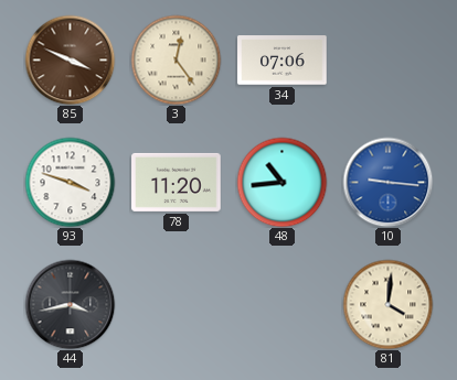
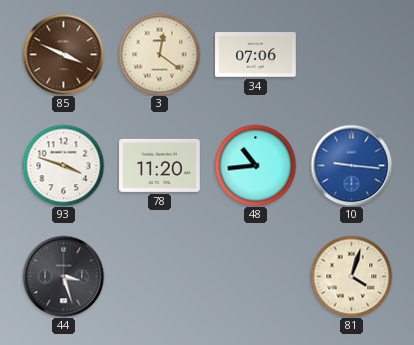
3: 12:24 -> 12:21
44: 3:43 -> 3:27
81: 4:01 -> 4:03
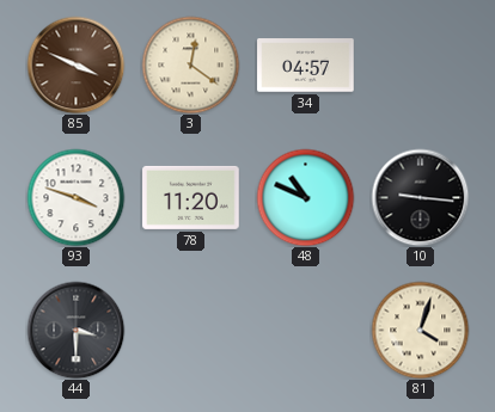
34: 07:06 -> 04:57
48: 10:44 -> 10:49
10 dial: blue -> black
44: 3:27 -> 3:30
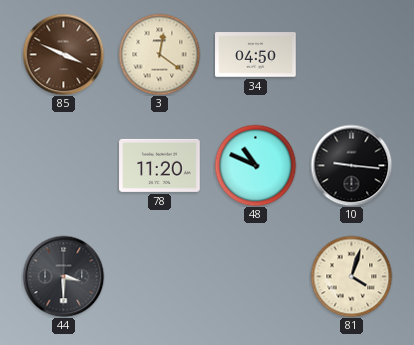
34: 04:57 -> 04:50
93: 3:48 -> none
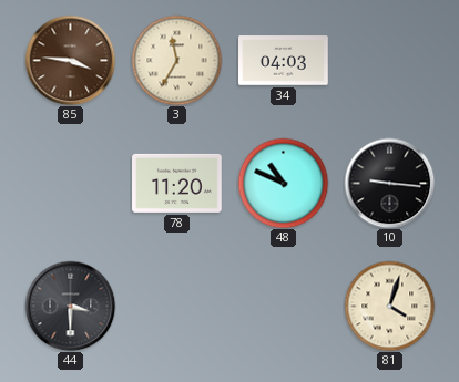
85: 3:49 -> 3:46
3: 12:21 -> 11:35
34: 04:50 -> 04:03
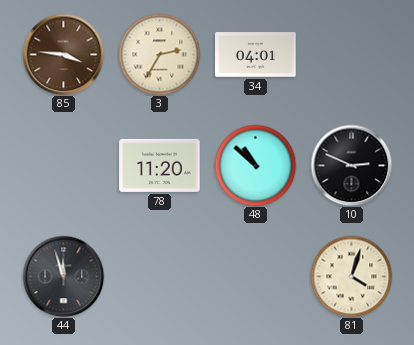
3: 11:35 -> 2:35
34: 04:03 -> 04:01
48: 10:49 -> 10:52
10: 9:16 -> 2:49
44: 3:30 -> 11:57
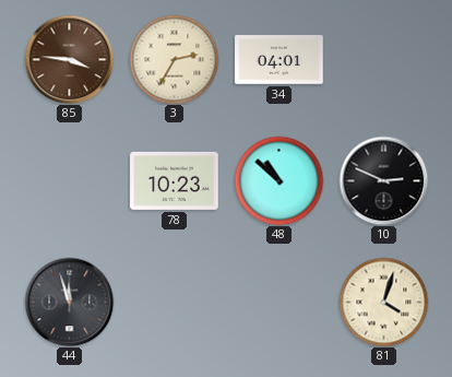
78: 11:20 -> 10:23
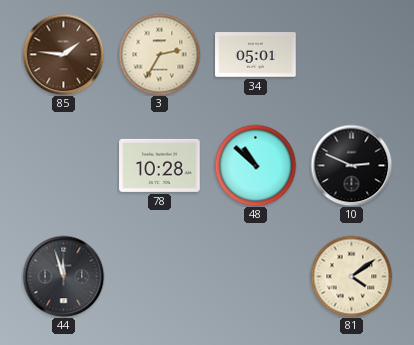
85: 3:46 -> 1:46
34: 04:01 -> 05:01
78: 10:23 -> 10:28
81: 4:03 -> 4:09
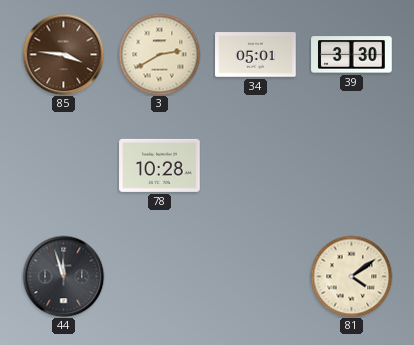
85: 1:46 -> 3:46
3: 2:35 -> 2:40
39: none -> 3:30
48: 10:52 -> none
10: 2:49 -> none
